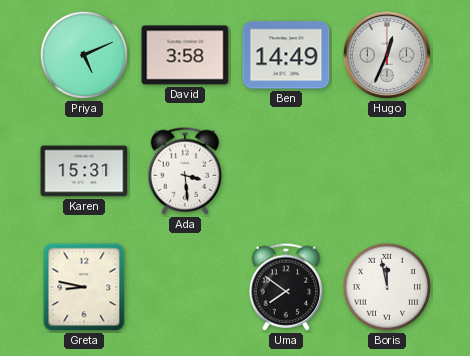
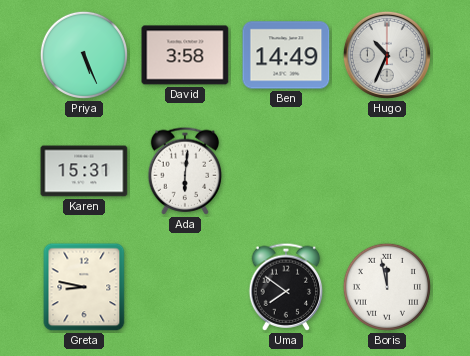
Priya: 5:11 -> 5:26
Hugo: 12:34 -> 10:34
Ada: 3:29 -> 6:01
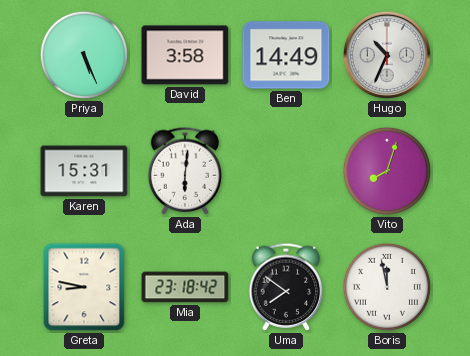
Vito: none -> 8:03
Mia: none -> 23:18
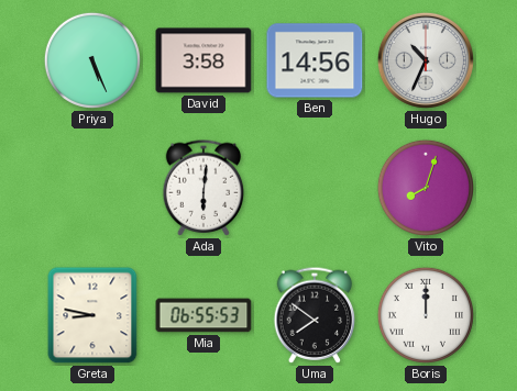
Ben: 14:49 -> 14:56
Karen: 15:31 -> none
Mia: 23:18 -> 06:55
Boris: 11:58 -> 12:00
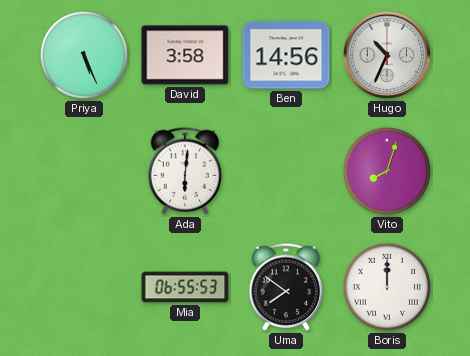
Greta: 8:47 -> none
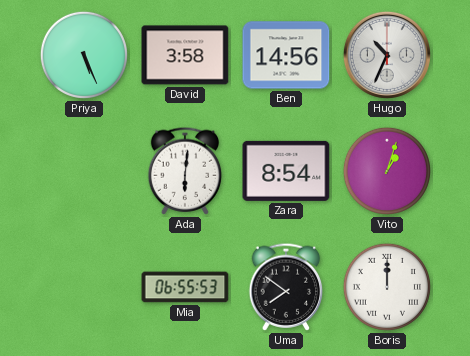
Zara: none -> 8:54
Vito: 8:03 -> 1:03
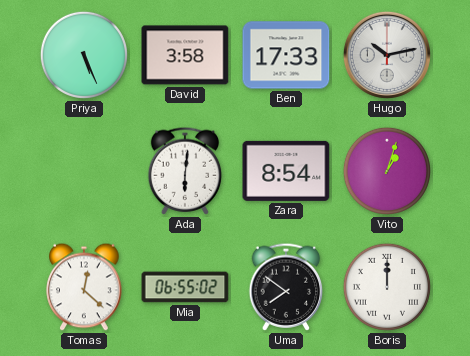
Ben: 14:56 -> 17:33
Hugo: 10:34 -> 10:13
Tomas: none -> 12:22
Mia: 06:55:53 -> 06:55:02
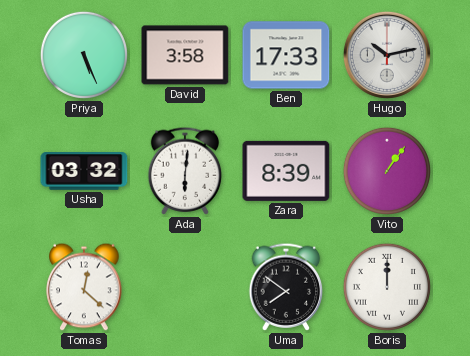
Usha: none -> 03:32
Zara: 8:54 -> 8:39
Vito: 1:03 -> 1:06
Mia: 06:55 -> none
